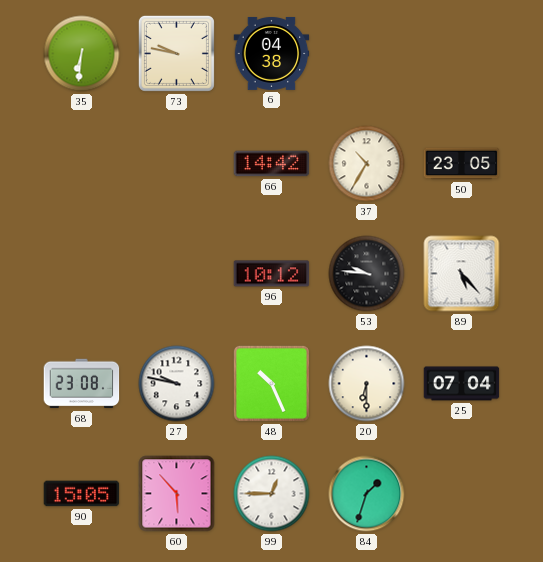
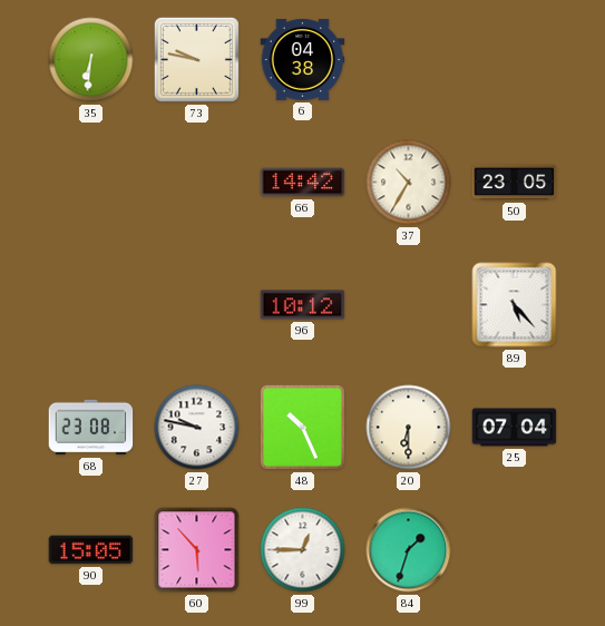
53: 9:46 -> none
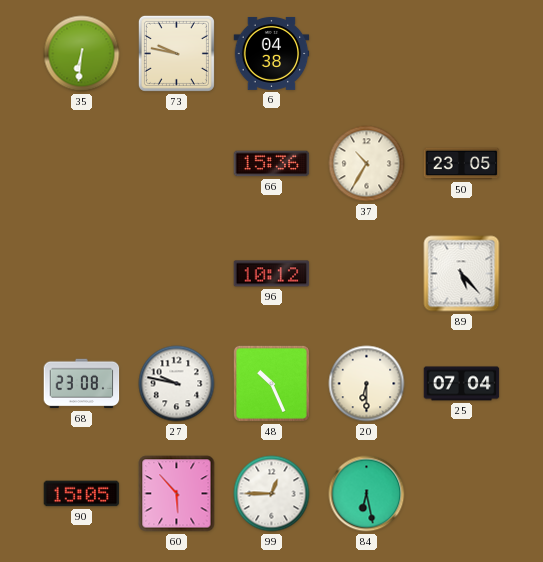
66: 14:42 -> 15:36
84: 1:33 -> 6:28
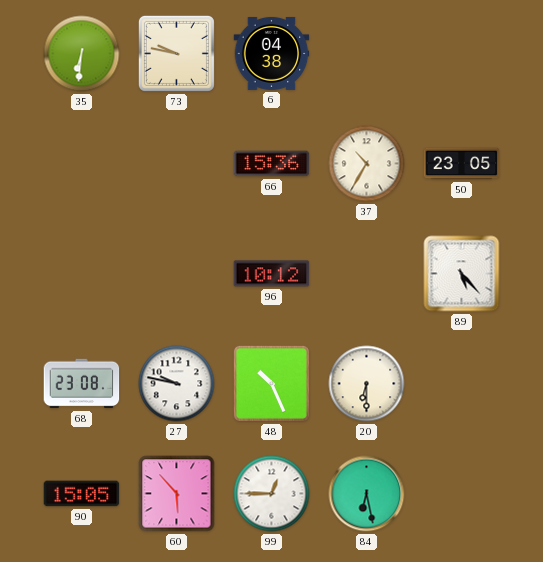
25: 07:04 -> none
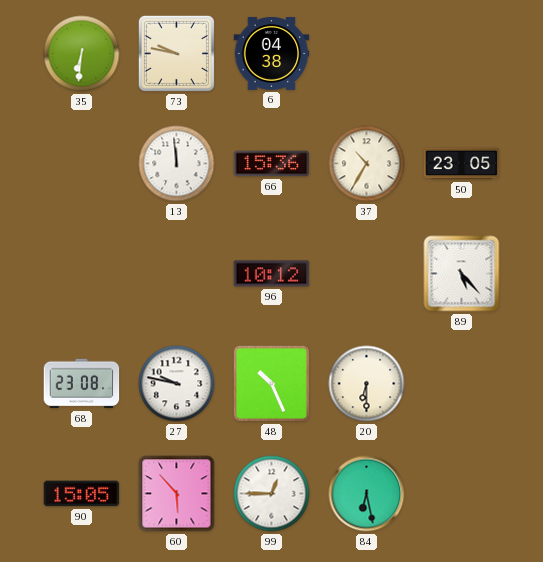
13: none -> 11:59
